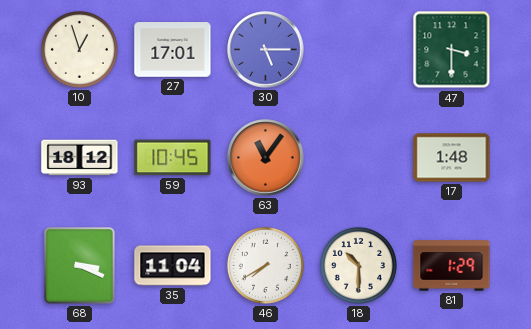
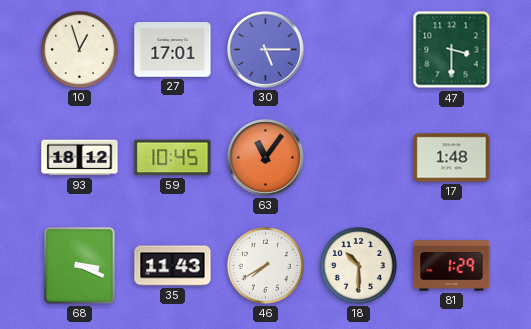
35: 11:04 -> 11:43
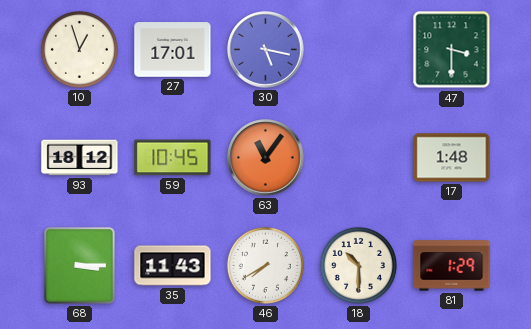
30: 5:15 -> 5:17
68: 3:19 -> 3:15
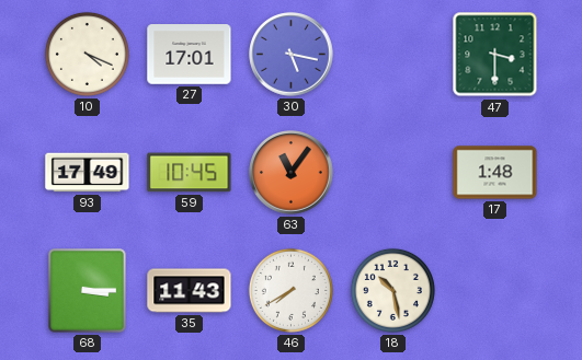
10: 12:57 -> 4:19
93: 18:12 -> 17:49
18: 10:30 -> 10:28
81: 1:29 -> none
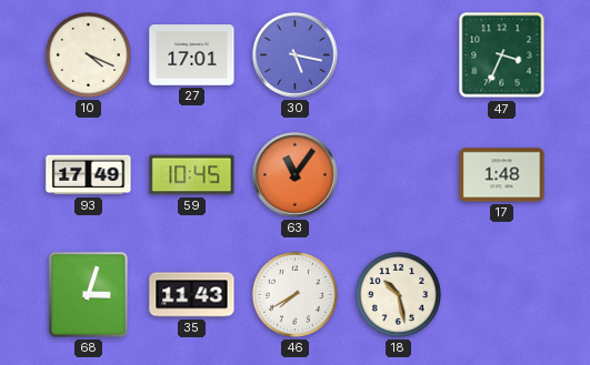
47: 3:30 -> 3:34
68: 3:15 -> 3:03
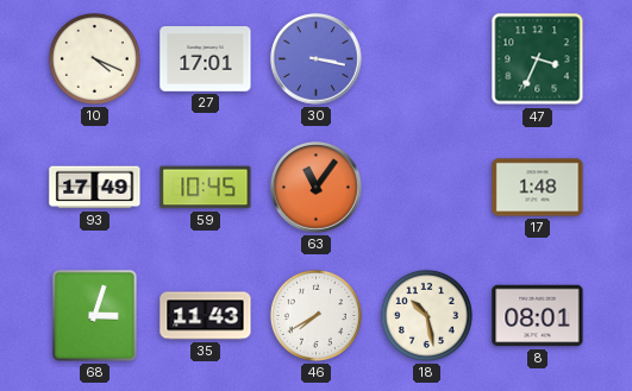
30: 5:17 -> 3:17
8: none -> 08:01
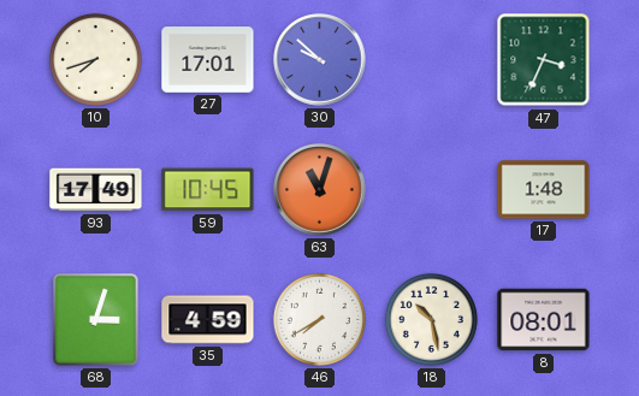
10: 4:19 -> 7:42
30: 3:17 -> 9:52
63: 11:06 -> 11:03
35: 11:43 -> 4:59
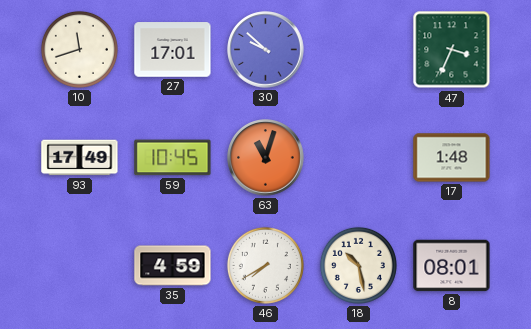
10: 7:42 -> 11:42
68: 3:03 -> none
